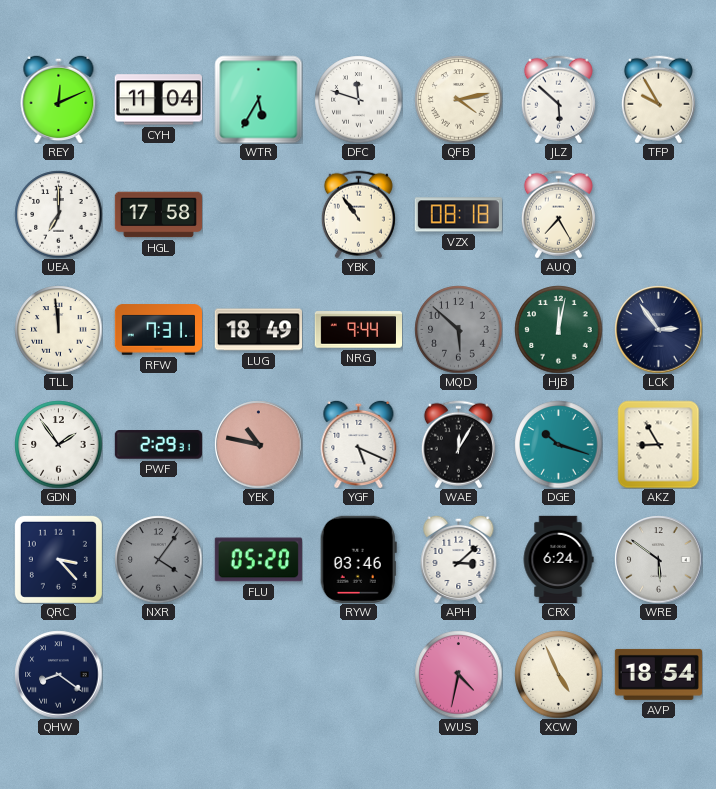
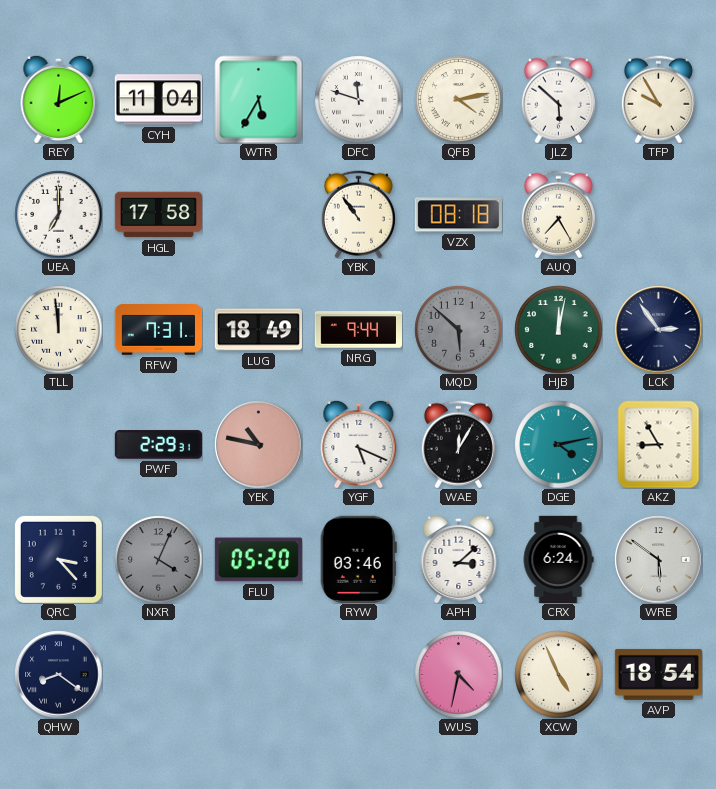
GDN: 1:54 -> none
DGE: 10:18 -> 4:13
NXR: 4:06 -> 4:04
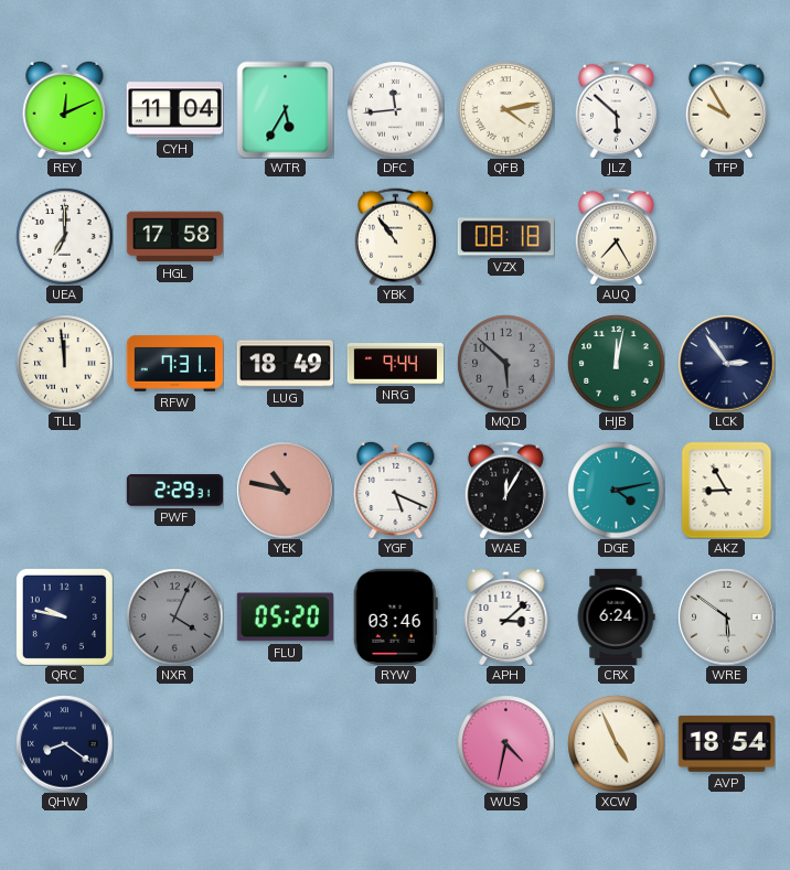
DFC: 11:48 -> 11:44
QRC: 3:23 -> 9:47
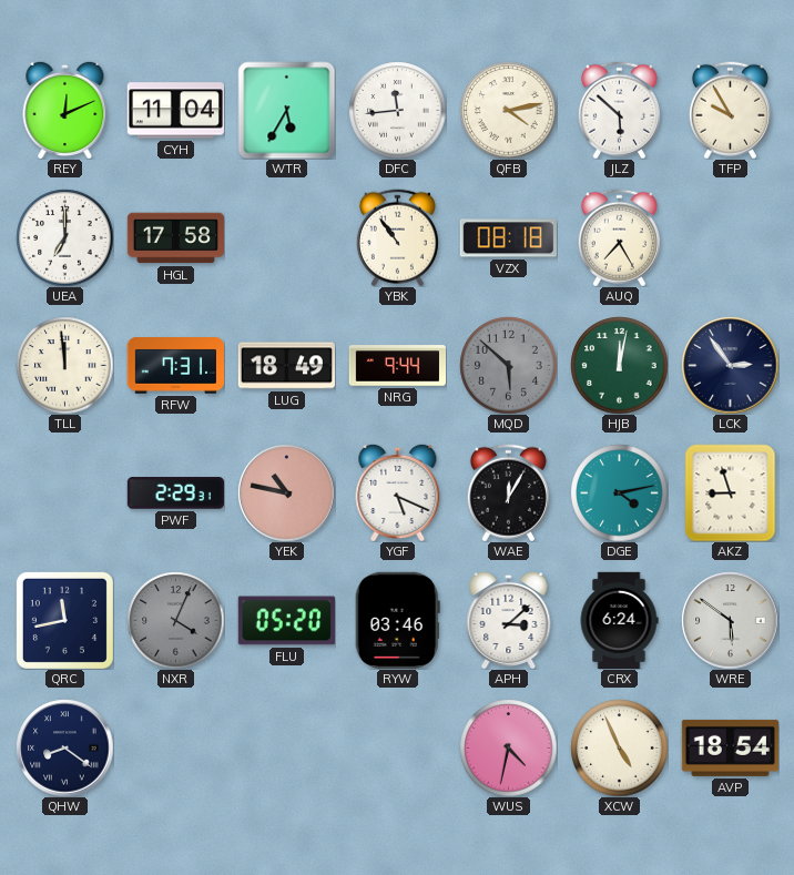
AKZ: 8:55 -> 8:57
QRC: 9:47 -> 11:43
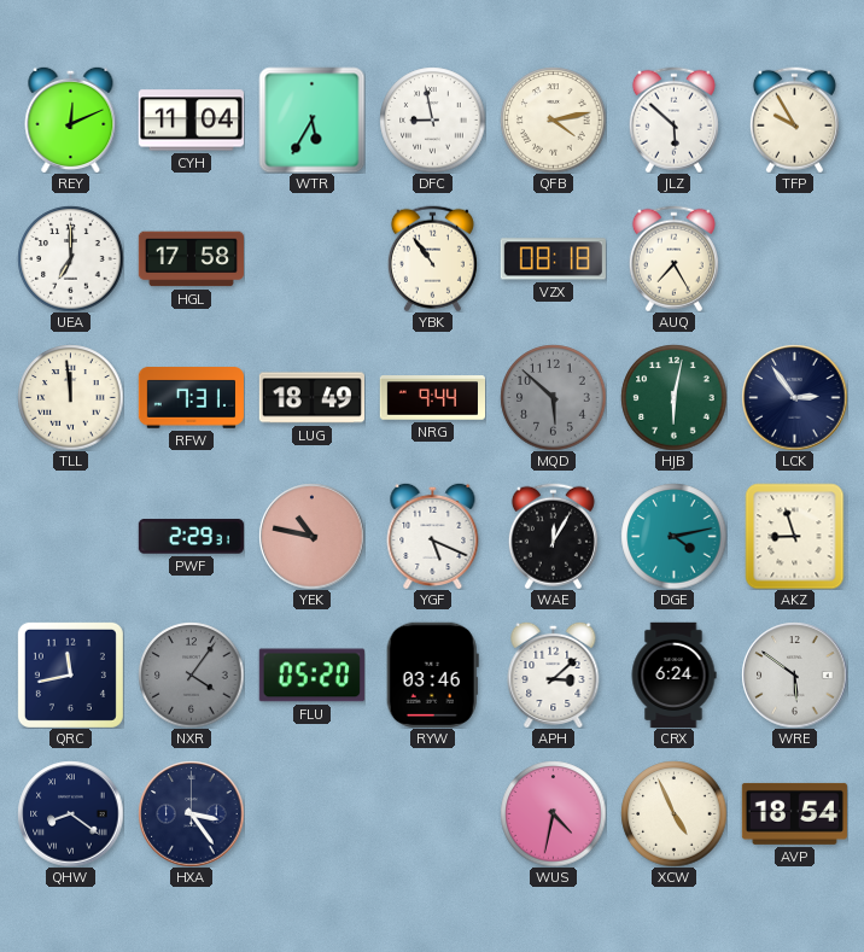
DFC: 11:44 -> 8:58
HJB: 12:02 -> 6:02
NXR: 4:04 -> 4:06
HXA: none -> 3:24
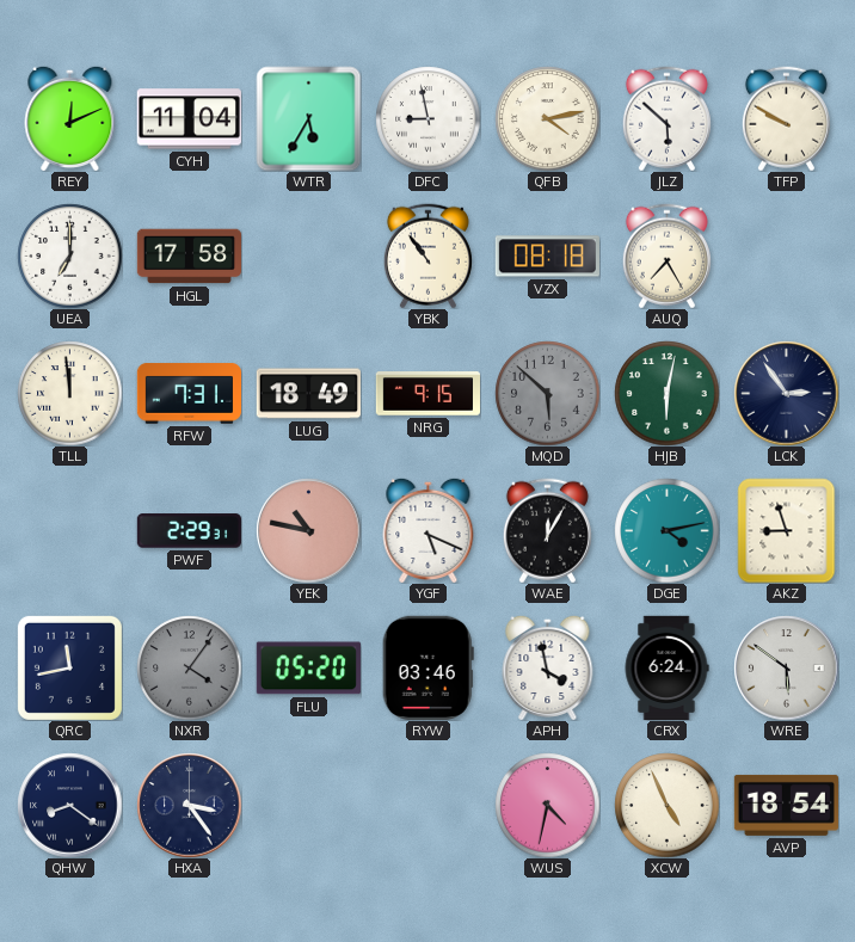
TFP: 9:55 -> 9:50
NRG: 9:44 -> 9:15
APH: 3:08 -> 3:58
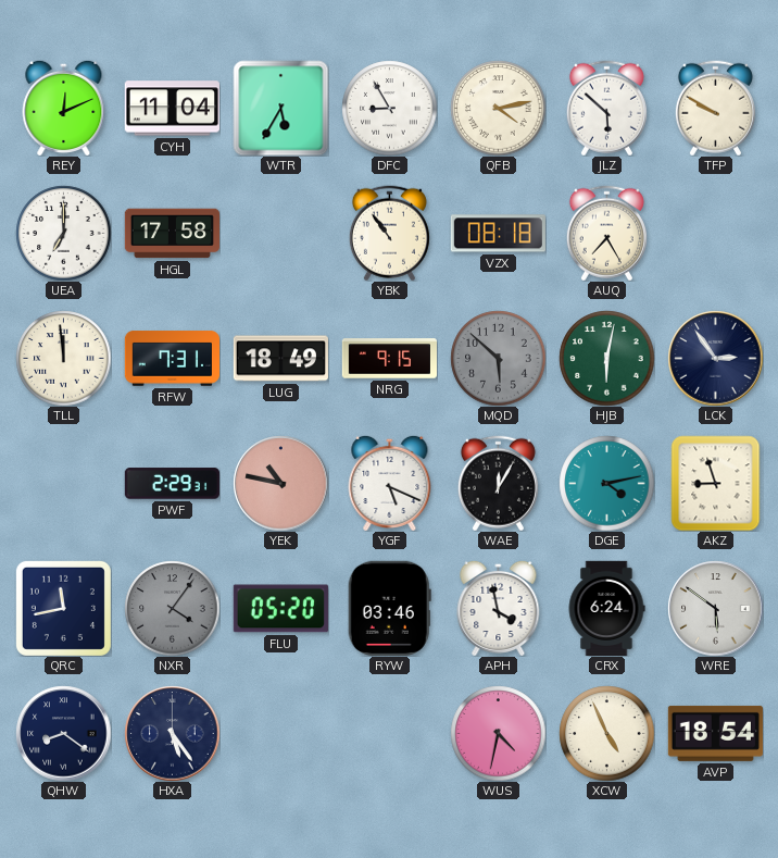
DFC: 8:58 -> 8:55
HXA: 3:24 -> 5:24
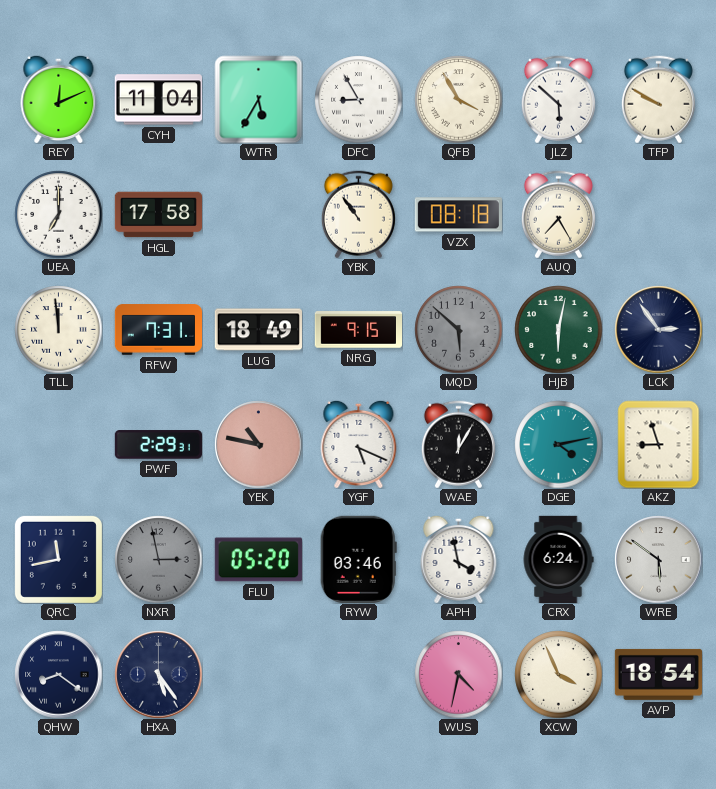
QFB: 4:13 -> 3:55
NXR: 4:06 -> 2:58
XCW: 4:56 -> 3:56
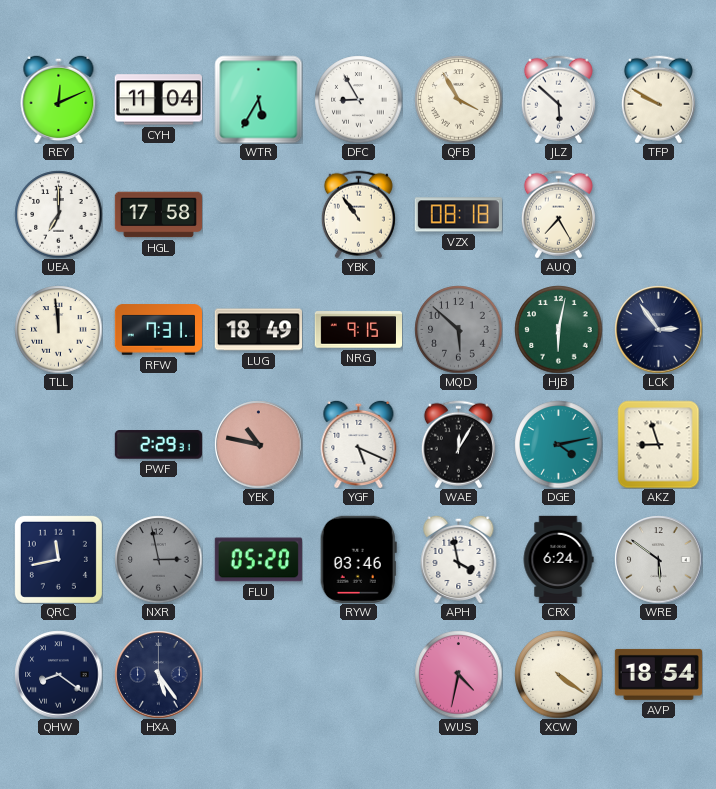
XCW: 3:56 -> 4:21
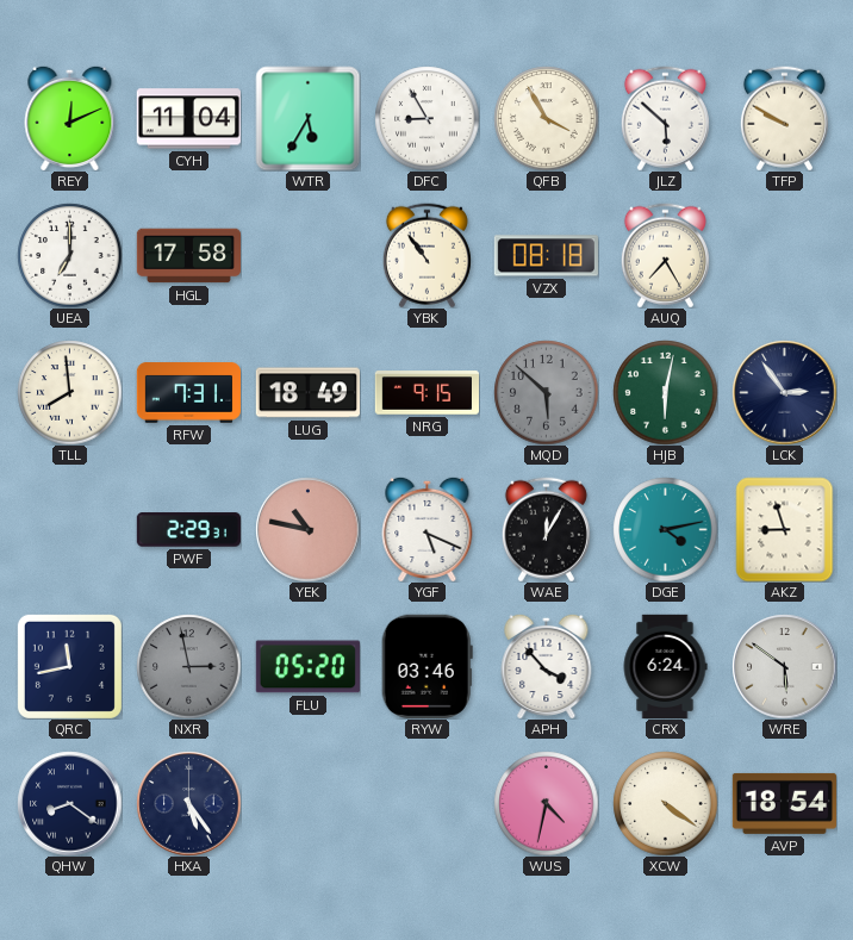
TLL: 11:59 -> 7:59
APH: 3:58 -> 3:53
